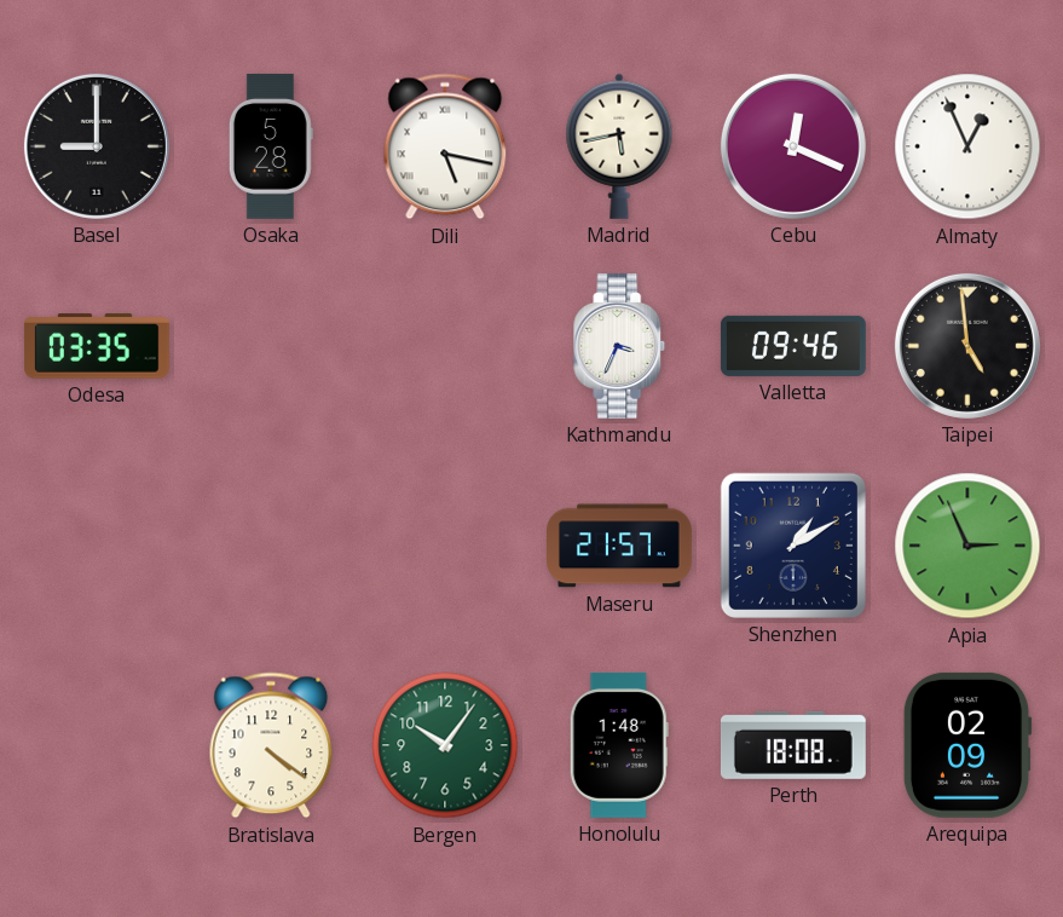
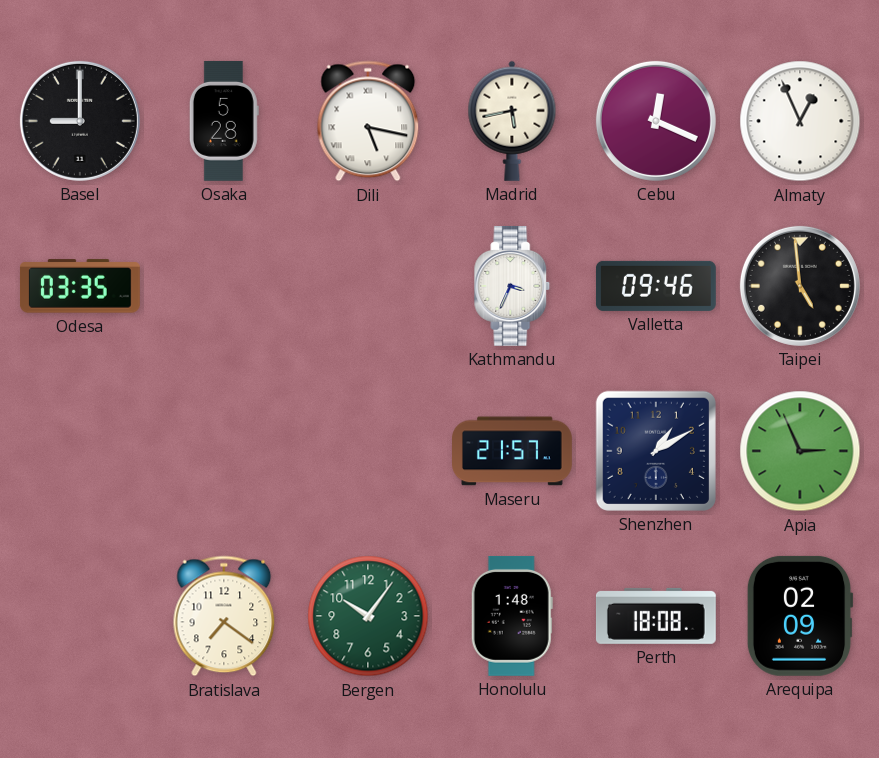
Bratislava: 4:21 -> 7:21
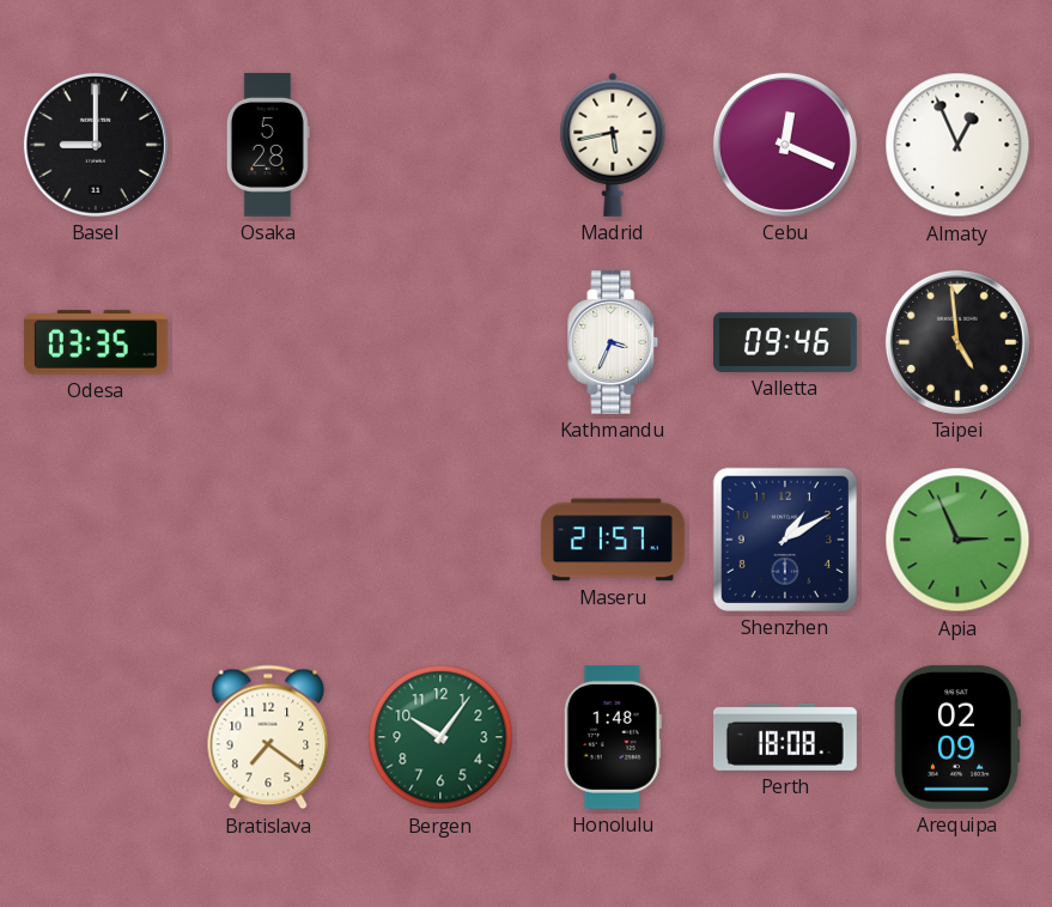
Dili: 5:17 -> none
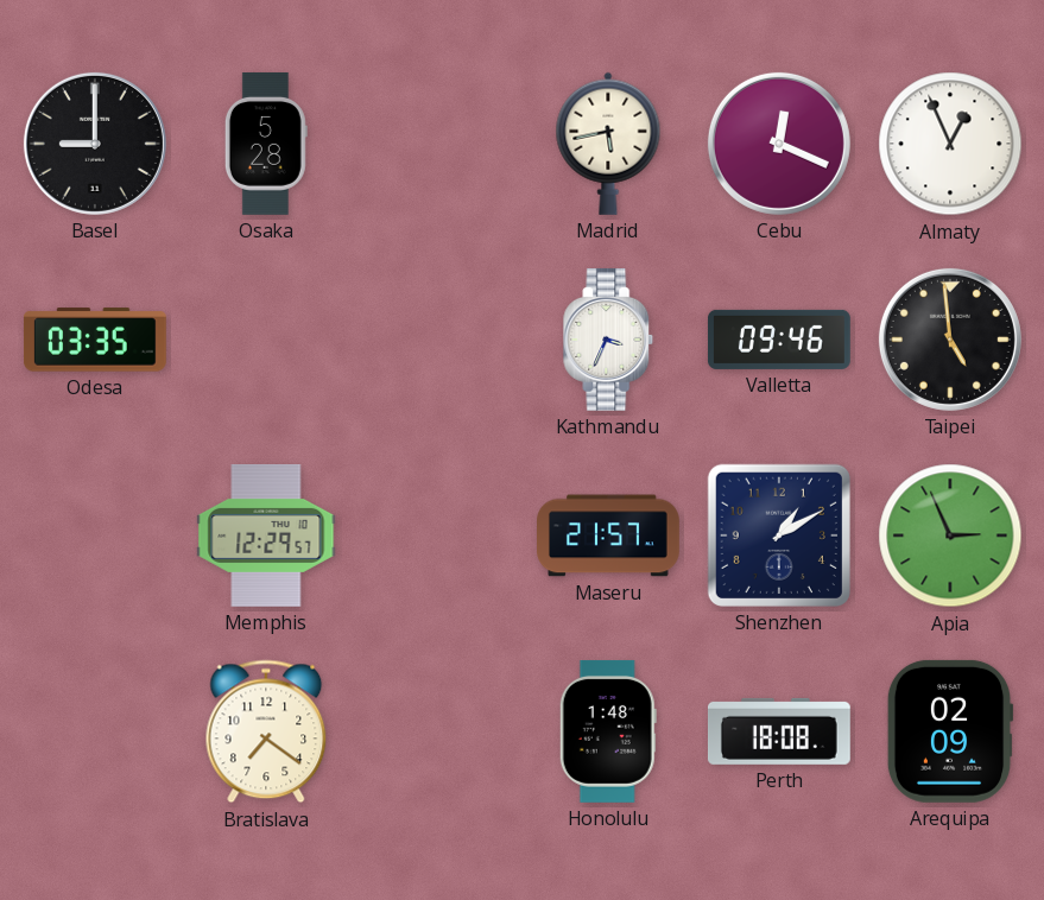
Memphis: none -> 12:29
Bergen: 10:06 -> none
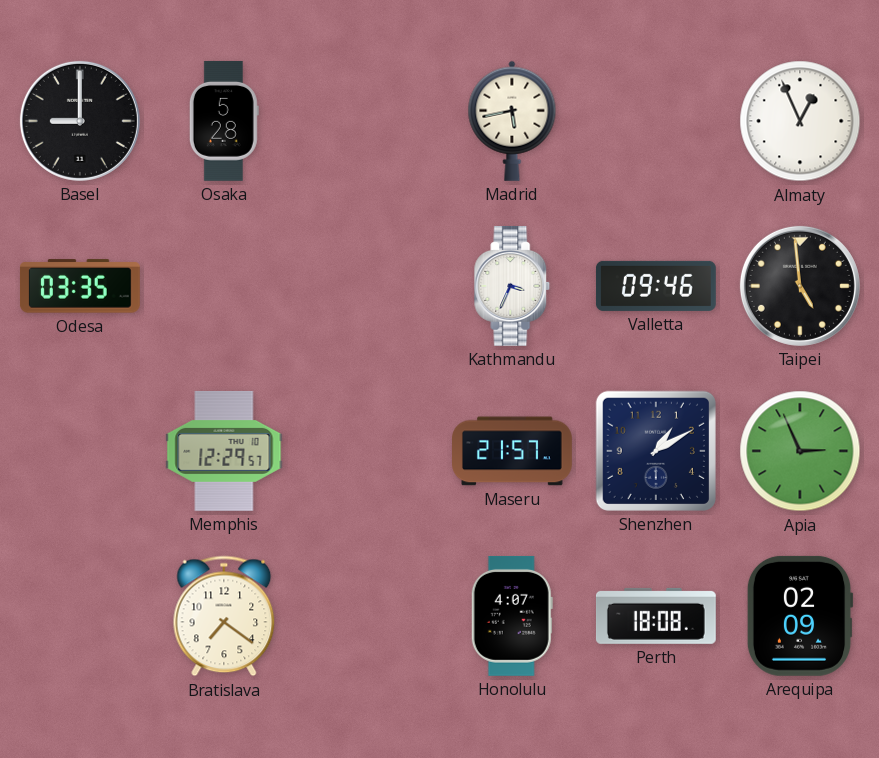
Cebu: 12:19 -> none
Honolulu: 1:48 -> 4:07
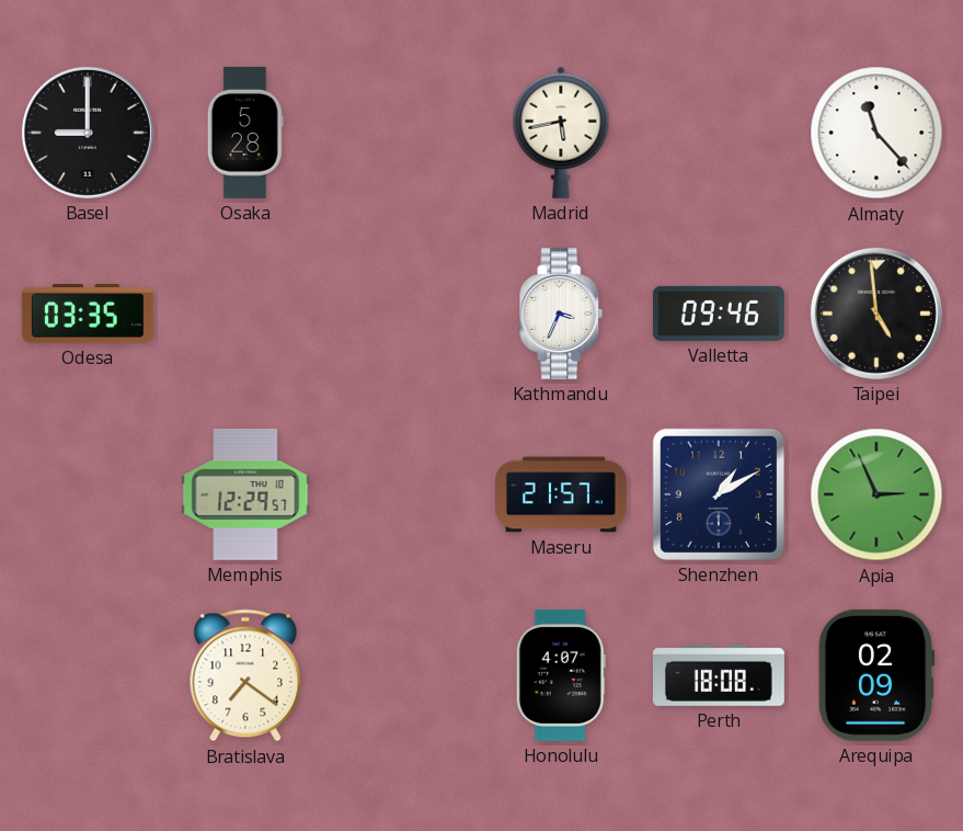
Almaty: 12:56 -> 11:23
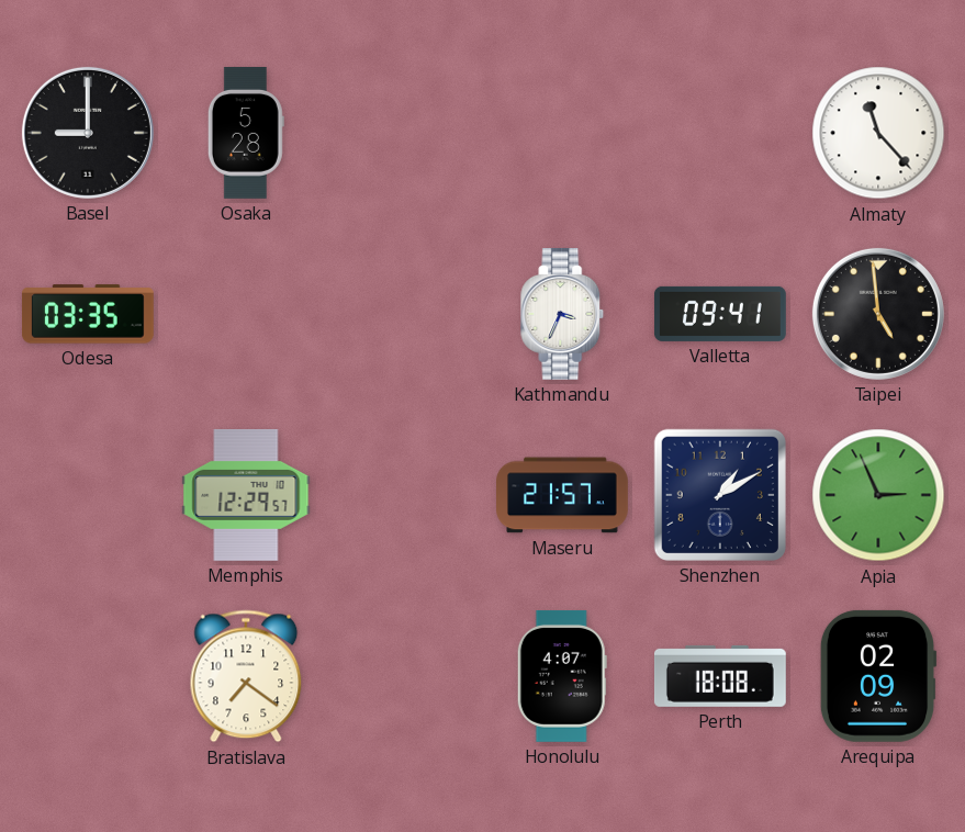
Madrid: 5:43 -> none
Valletta: 09:46 -> 09:41
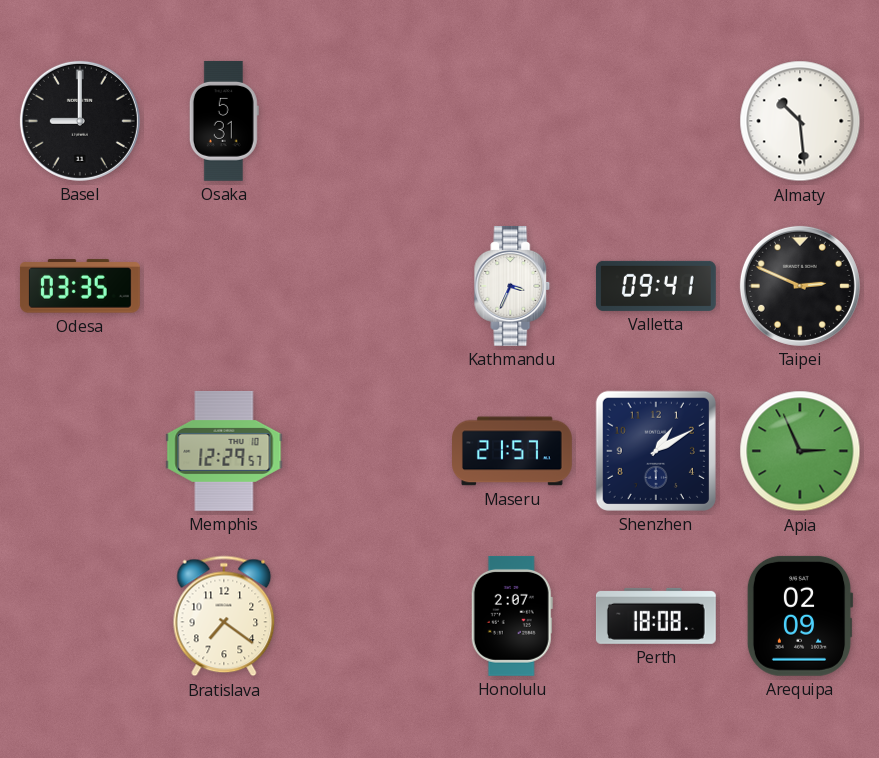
Osaka: 5:28 -> 5:31
Almaty: 11:23 -> 10:29
Taipei: 4:59 -> 2:49
Honolulu: 4:07 -> 2:07
